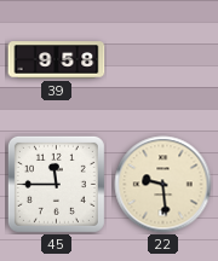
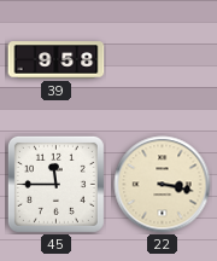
22: 9:29 -> 3:17
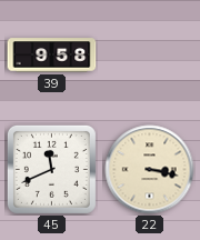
45: 11:45 -> 11:41
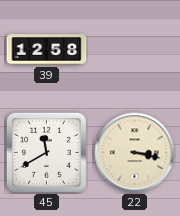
39: 9:58 -> 12:58
45: 11:41 -> 11:40
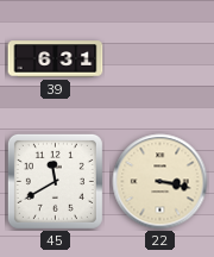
39: 12:58 -> 6:31
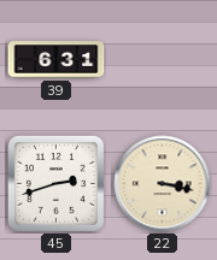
45: 11:40 -> 2:42
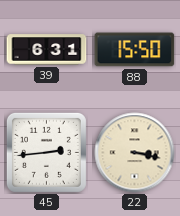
88: none -> 15:50
45: 2:42 -> 2:44
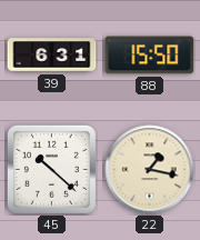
45: 2:44 -> 10:22
22: 3:17 -> 1:17
